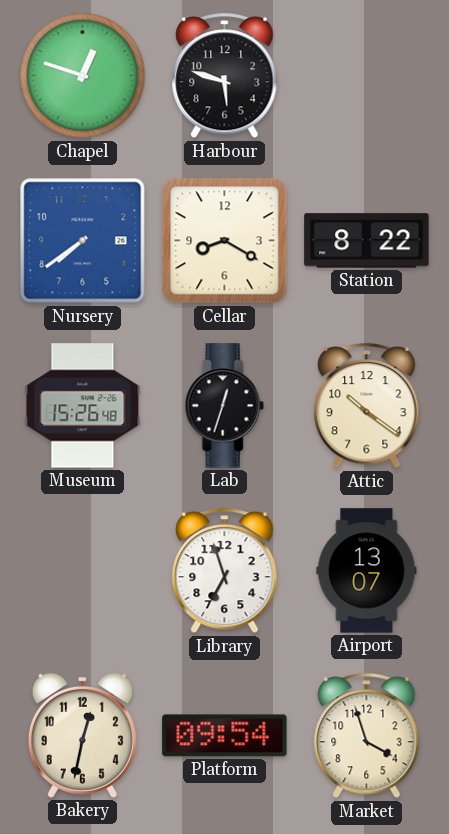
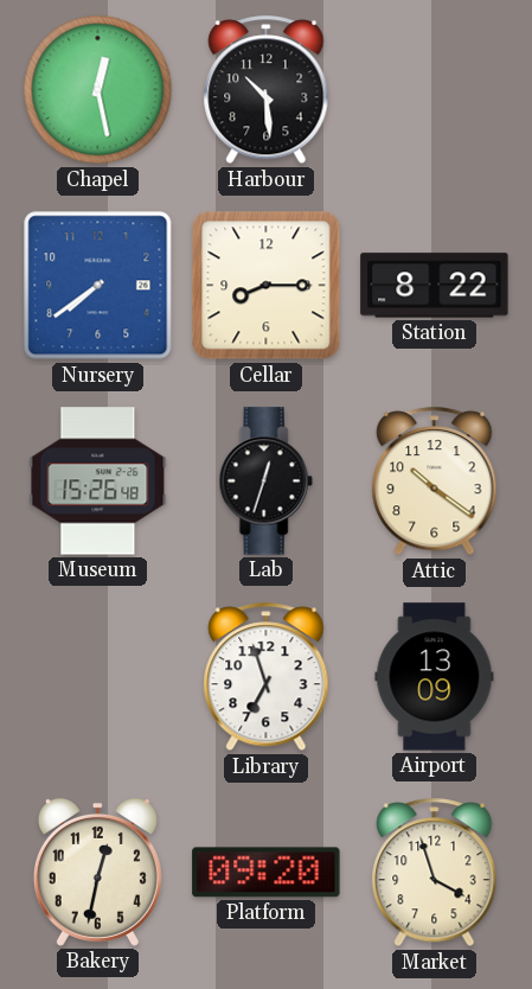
Chapel: 12:48 -> 12:28
Harbour: 5:48 -> 10:29
Cellar: 8:20 -> 8:15
Airport: 13:07 -> 13:09
Platform: 09:54 -> 09:20
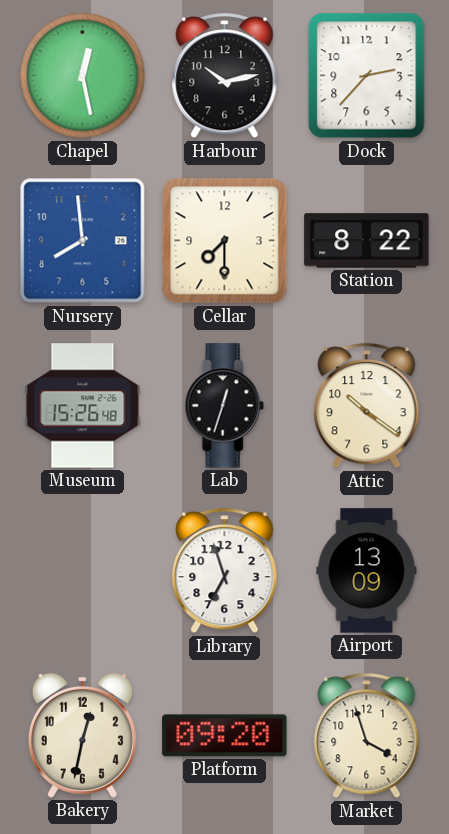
Harbour: 10:29 -> 10:13
Dock: none -> 2:37
Nursery: 7:39 -> 7:59
Cellar: 8:15 -> 7:30
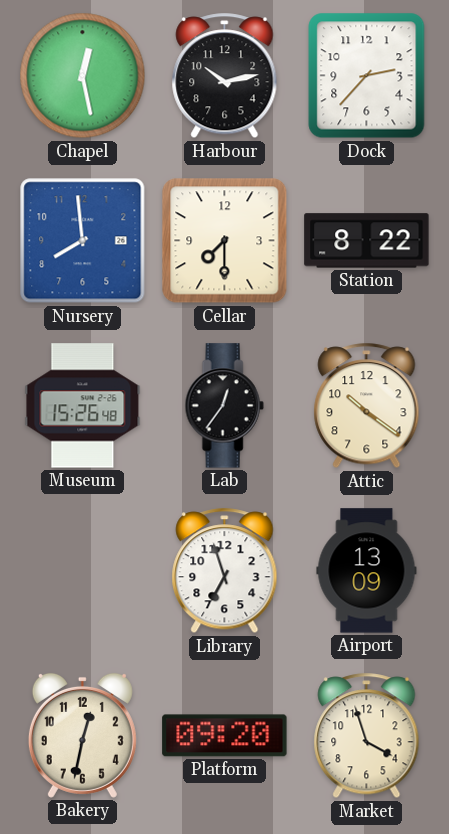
Lab: 12:33 -> 12:36
